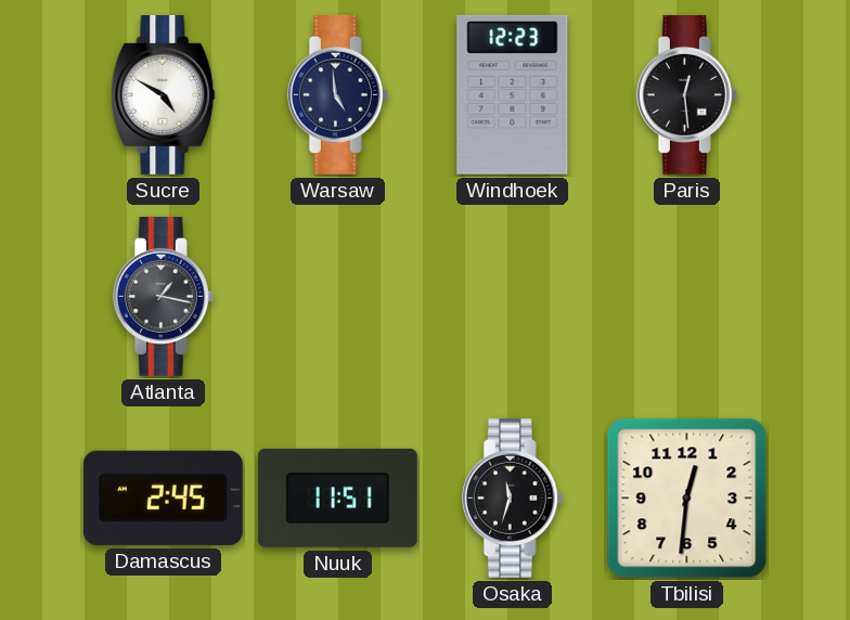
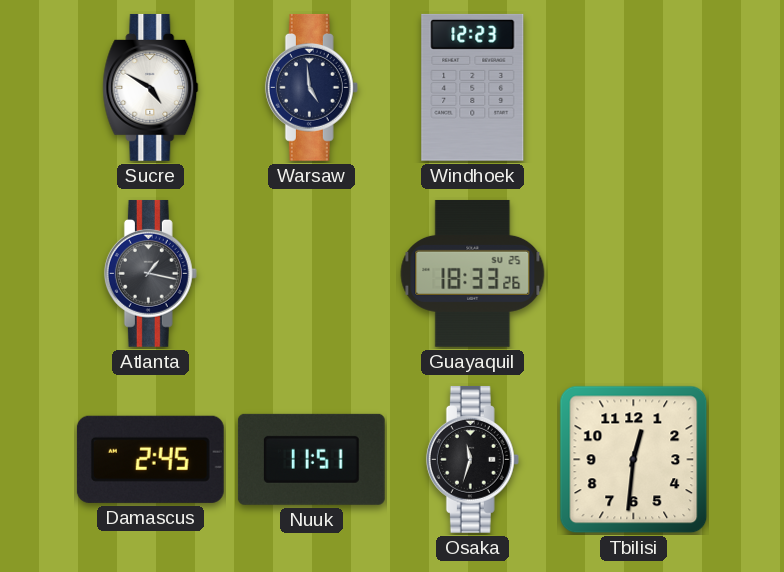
Paris: 12:29 -> none
Guayaquil: none -> 18:33
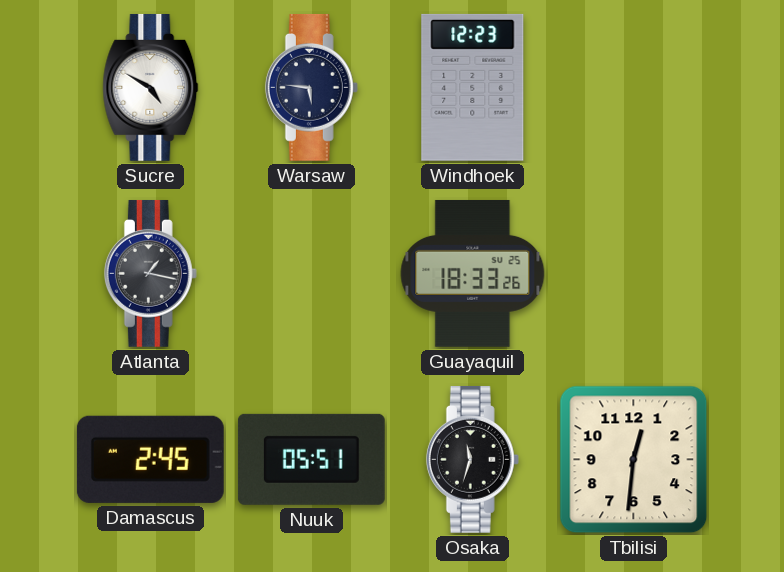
Warsaw: 4:59 -> 5:46
Nuuk: 11:51 -> 05:51
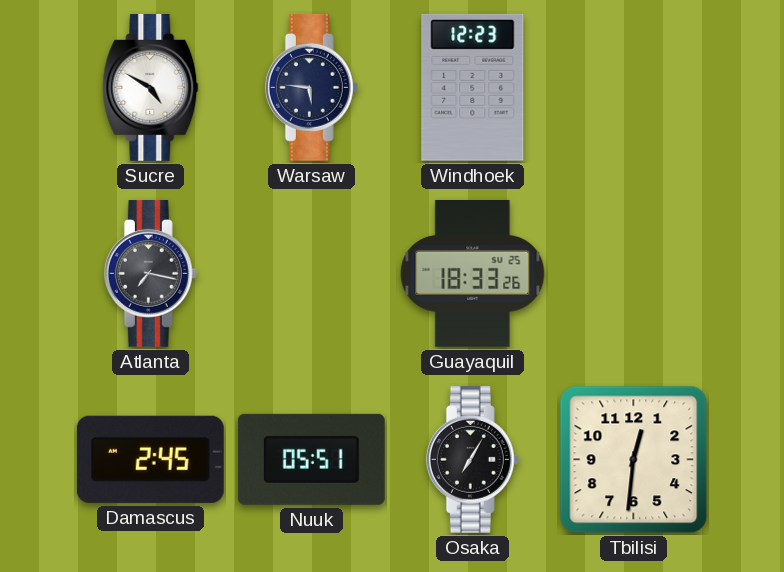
Atlanta: 1:17 -> 7:17
Osaka: 11:33 -> 7:05
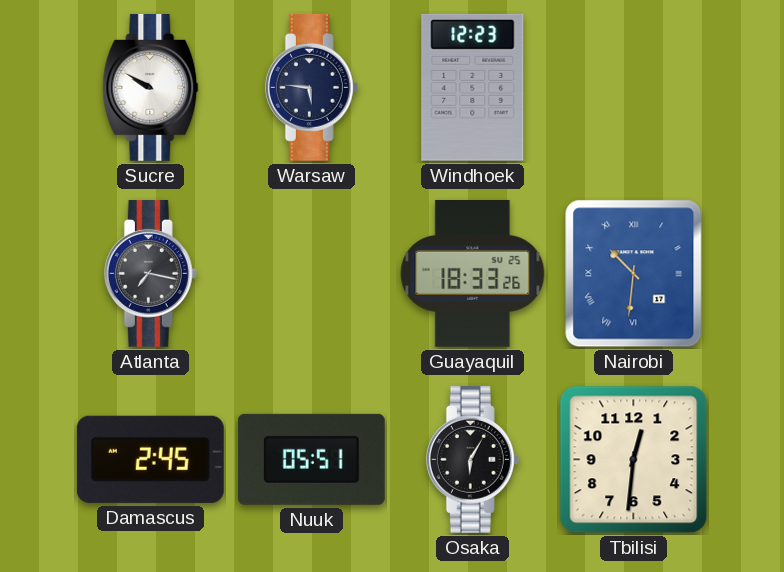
Sucre: 4:50 -> 9:50
Nairobi: none -> 10:31
Osaka: 7:05 -> 6:05
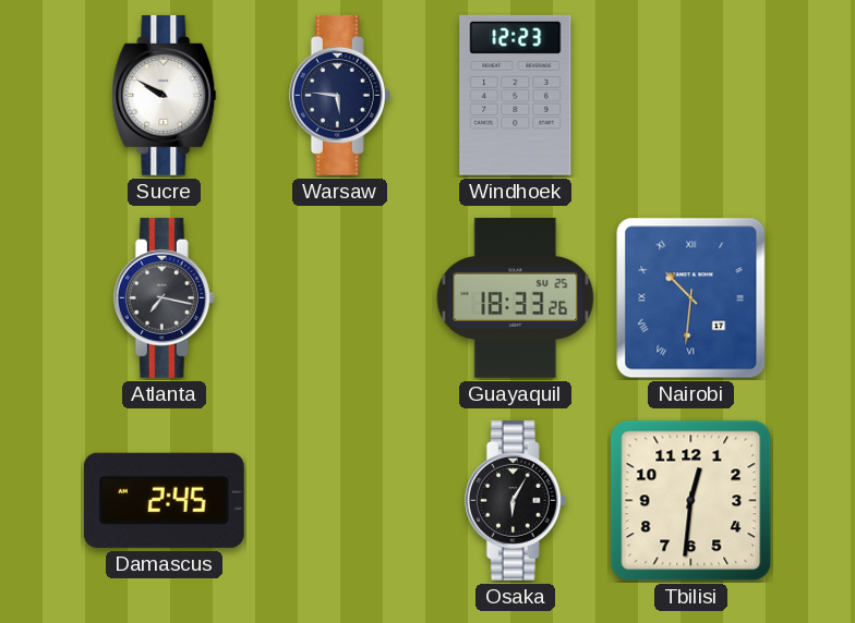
Nuuk: 05:51 -> none
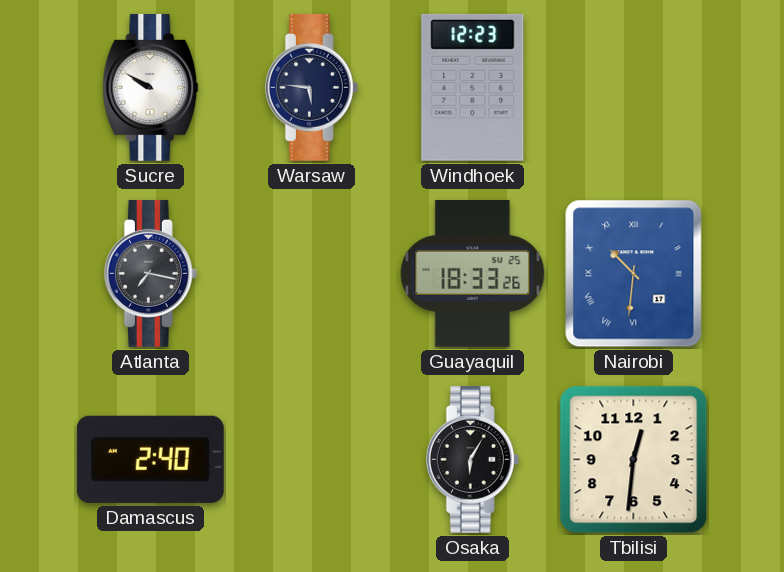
Damascus: 2:45 -> 2:40
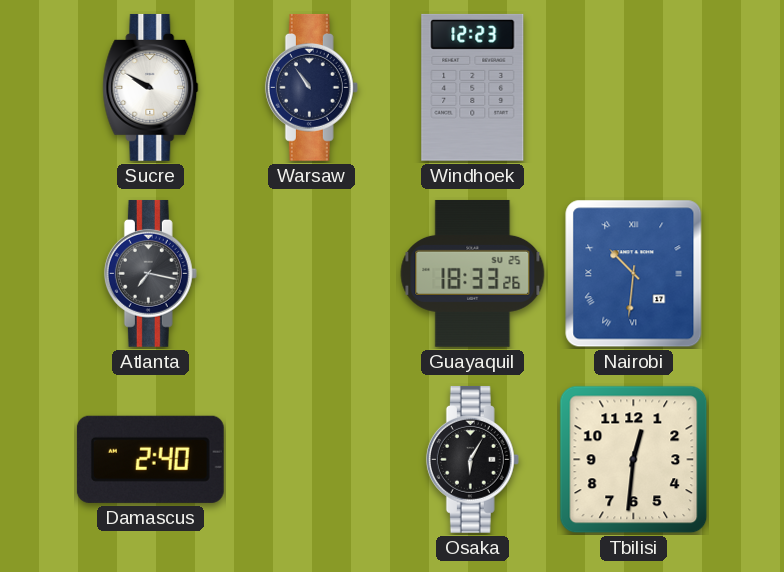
Warsaw: 5:46 -> 10:54
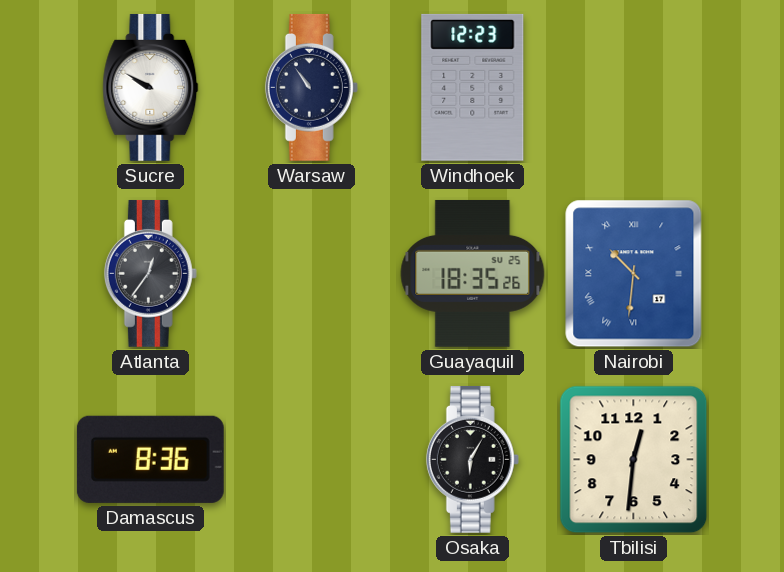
Atlanta: 7:17 -> 12:36
Guayaquil: 18:33 -> 18:35
Damascus: 2:40 -> 8:36
